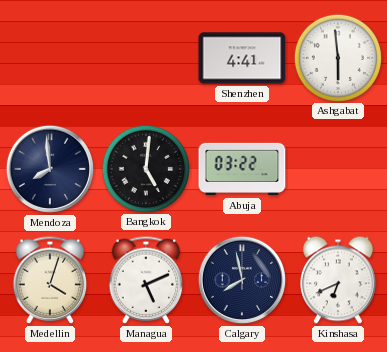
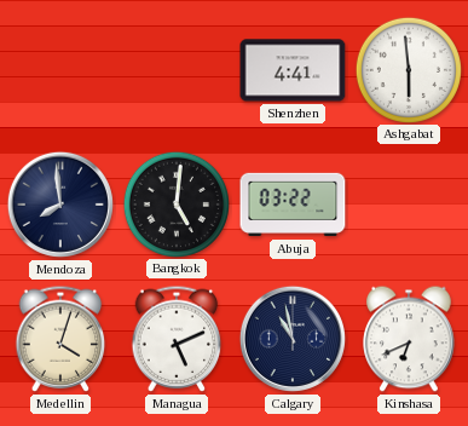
Calgary: 7:58 -> 10:58
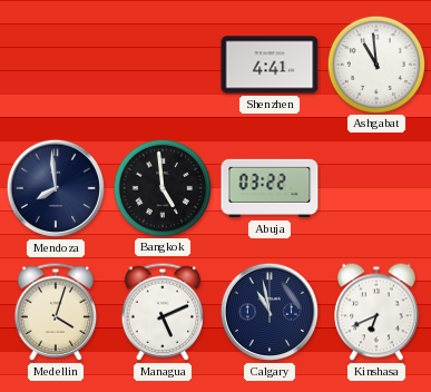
Ashgabat: 5:59 -> 10:59
Bangkok: 5:01 -> 4:59
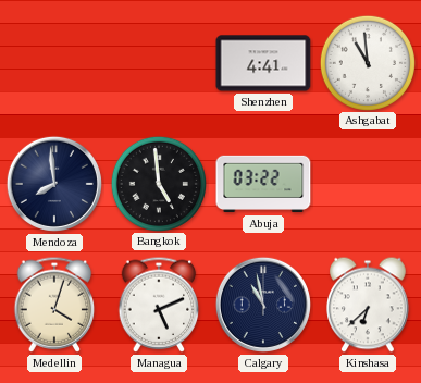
Kinshasa: 6:41 -> 6:38
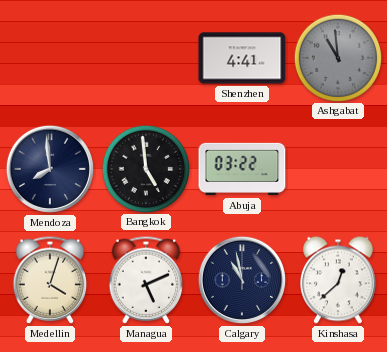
Ashgabat dial: white -> grey
Kinshasa: 6:38 -> 12:38
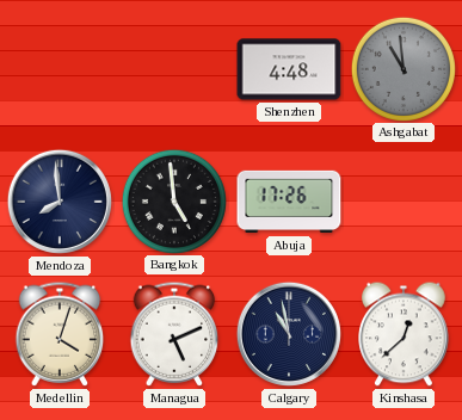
Shenzhen: 4:41 -> 4:48
Abuja: 03:22 -> 17:26
